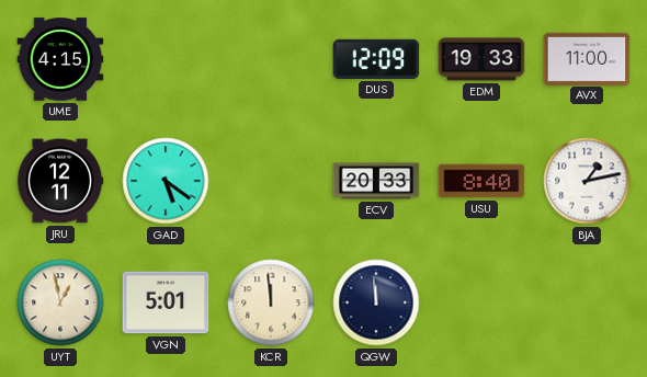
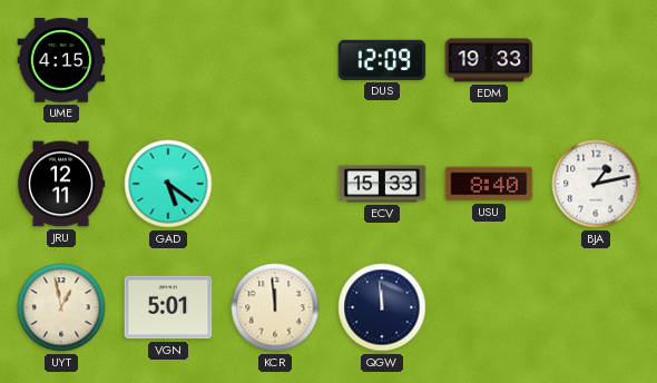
AVX: 11:00 -> none
ECV: 20:33 -> 15:33
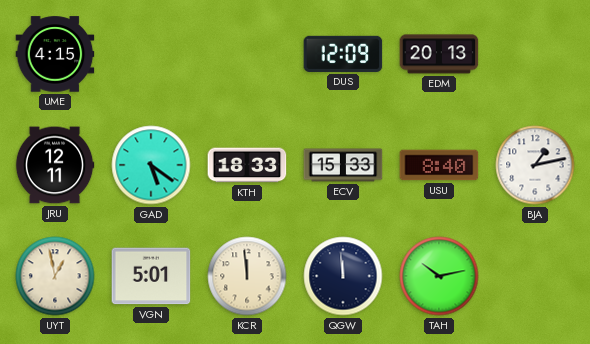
EDM: 19:33 -> 20:13
KTH: none -> 18:33
TAH: none -> 10:13
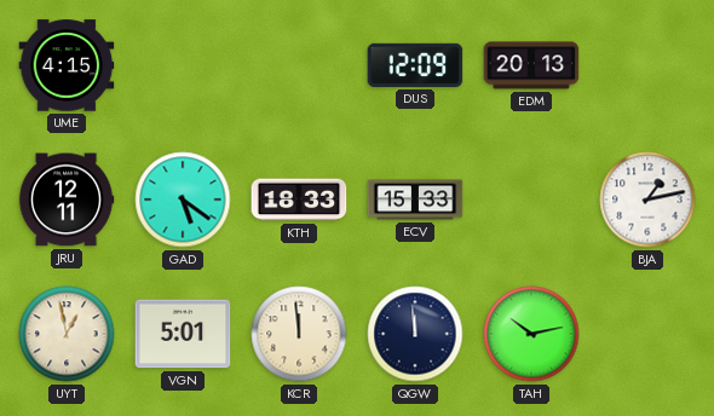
USU: 8:40 -> none
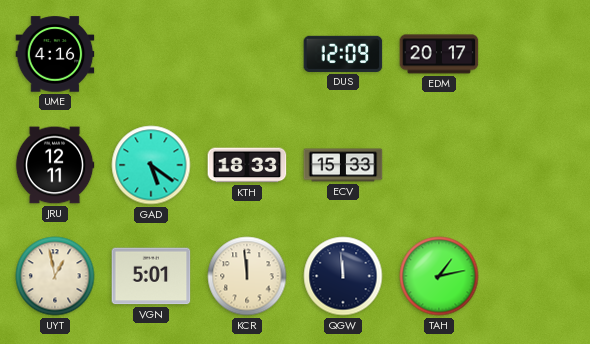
UME: 4:15 -> 4:16
EDM: 20:13 -> 20:17
BJA: 1:13 -> none
TAH: 10:13 -> 1:13
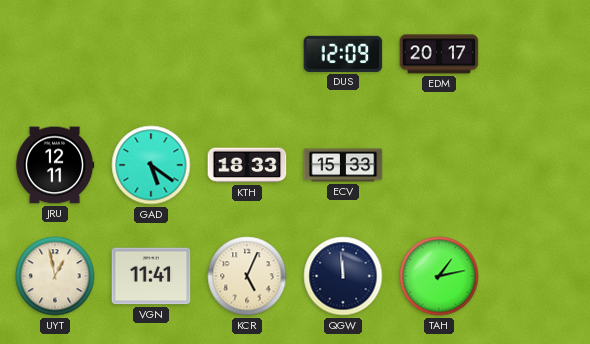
UME: 4:16 -> none
VGN: 5:01 -> 11:41
KCR: 11:59 -> 5:04
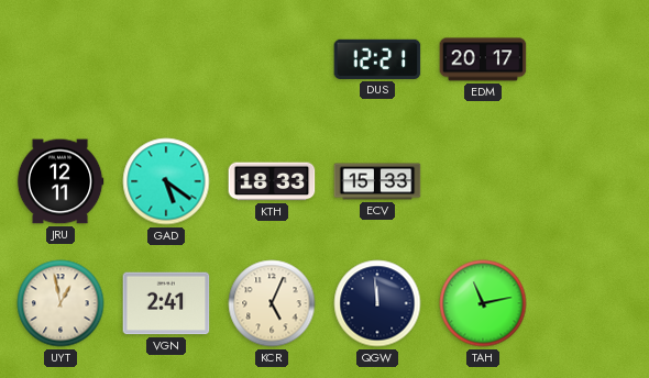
DUS: 12:09 -> 12:21
VGN: 11:41 -> 2:41
TAH: 1:13 -> 11:13
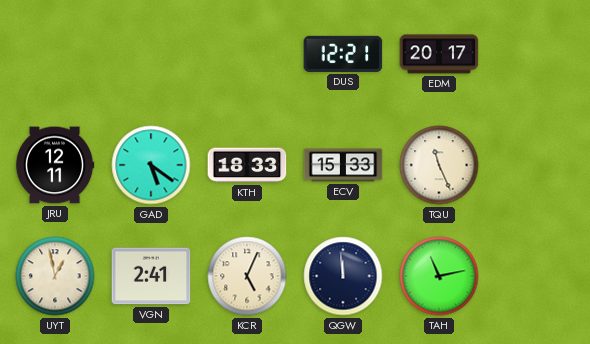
TQU: none -> 11:26
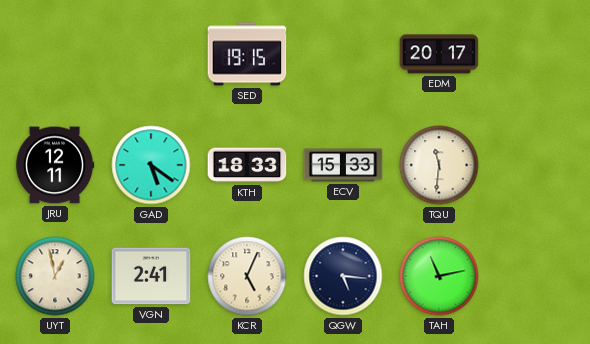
SED: none -> 19:15
DUS: 12:21 -> none
TQU: 11:26 -> 11:31
QGW: 11:59 -> 5:16
